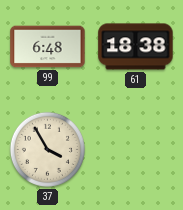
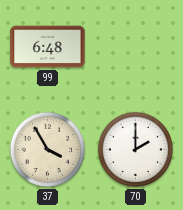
61: 18:38 -> none
70: none -> 2:00
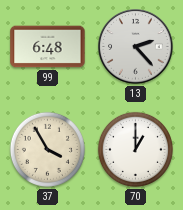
13: none -> 2:23
70: 2:00 -> 1:00
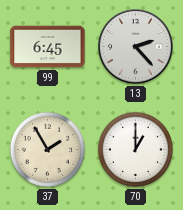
99: 6:48 -> 6:45
37: 3:55 -> 1:55
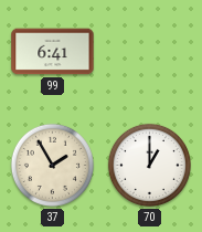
99: 6:45 -> 6:41
13: 2:23 -> none
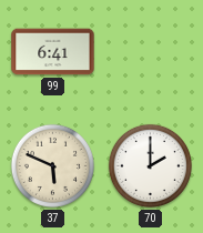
37: 1:55 -> 5:49
70: 1:00 -> 2:00
